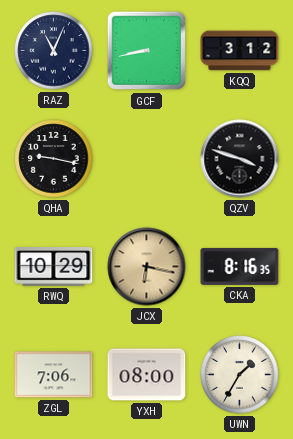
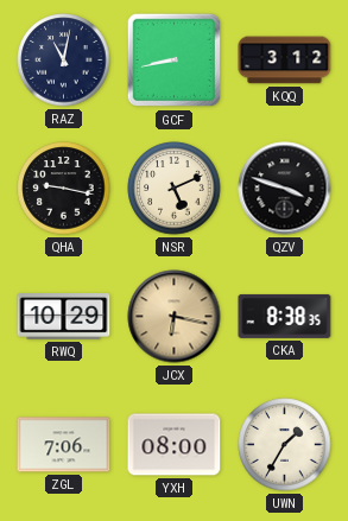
RAZ: 11:04 -> 11:02
NSR: none -> 5:11
CKA: 8:16 -> 8:38
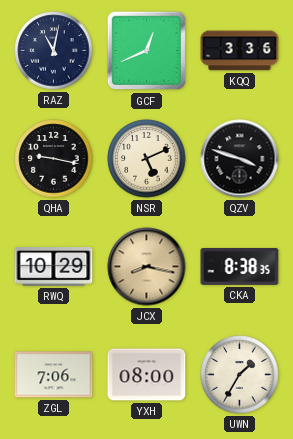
GCF: 8:43 -> 12:41
KQQ: 3:12 -> 3:36
JCX: 6:17 -> 8:17
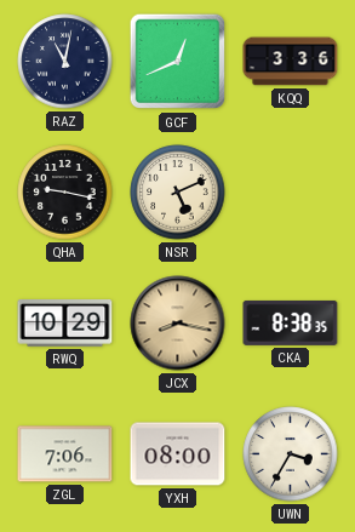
QZV: 3:48 -> none
UWN: 1:35 -> 3:35
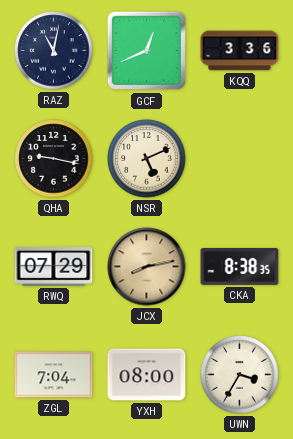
RWQ: 10:29 -> 07:29
JCX: 8:17 -> 8:13
ZGL: 7:06 -> 7:04
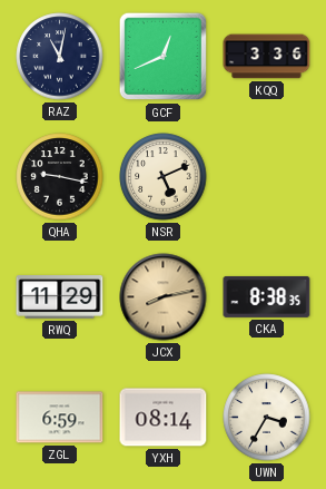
RWQ: 07:29 -> 11:29
ZGL: 7:04 -> 6:59
YXH: 08:00 -> 08:14
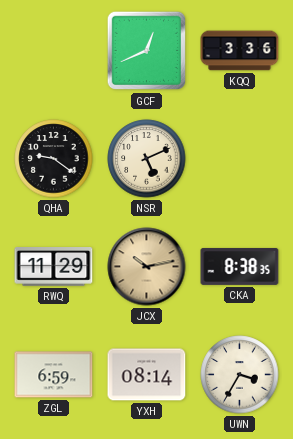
RAZ: 11:02 -> none
QHA: 9:17 -> 9:21
JCX: 8:13 -> 10:13
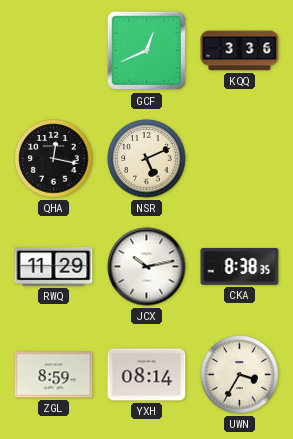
QHA: 9:21 -> 12:17
JCX dial: champagne -> white
ZGL: 6:59 -> 8:59
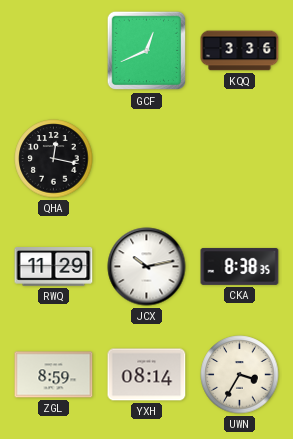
NSR: 5:11 -> none
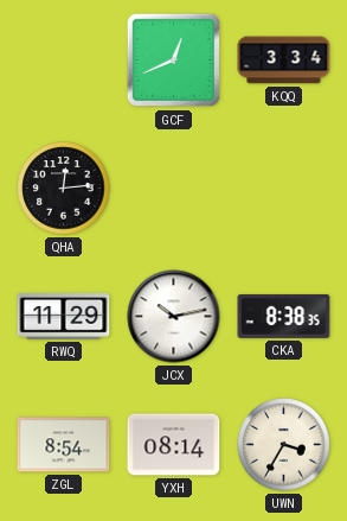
KQQ: 3:36 -> 3:34
QHA: 12:17 -> 12:14
ZGL: 8:59 -> 8:54
